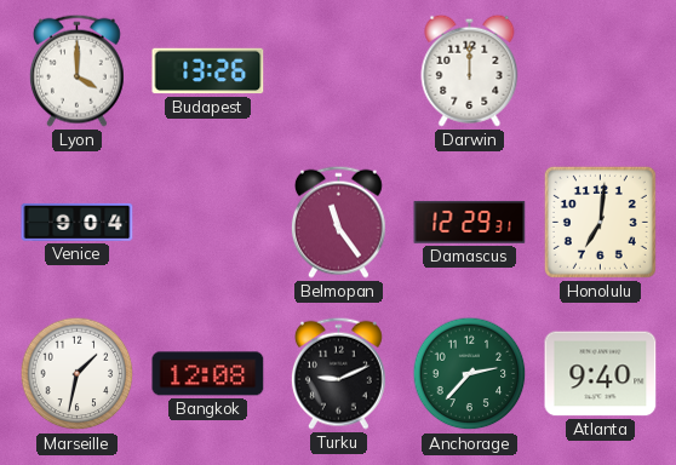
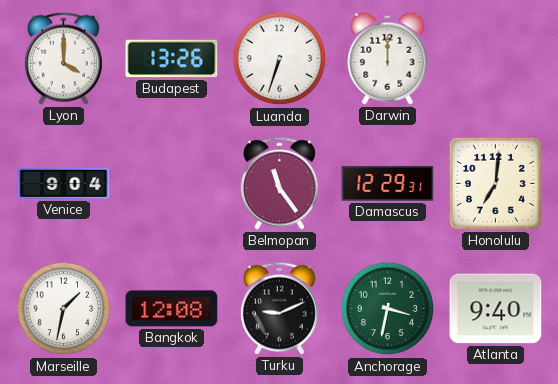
Luanda: none -> 6:33
Anchorage: 2:37 -> 3:32
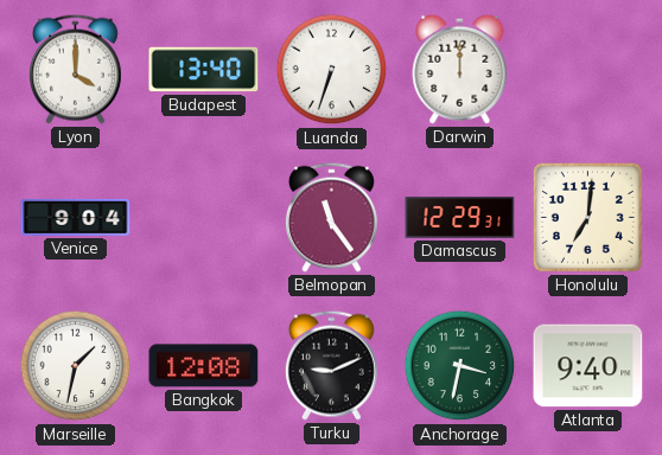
Budapest: 13:26 -> 13:40
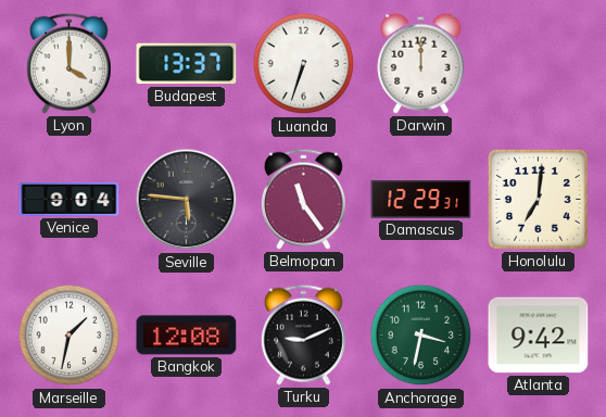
Budapest: 13:40 -> 13:37
Seville: none -> 5:46
Atlanta: 9:40 -> 9:42
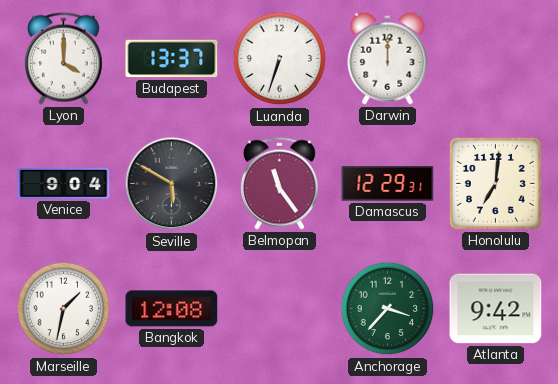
Seville: 5:46 -> 5:50
Turku: 9:11 -> none
Anchorage: 3:32 -> 3:37
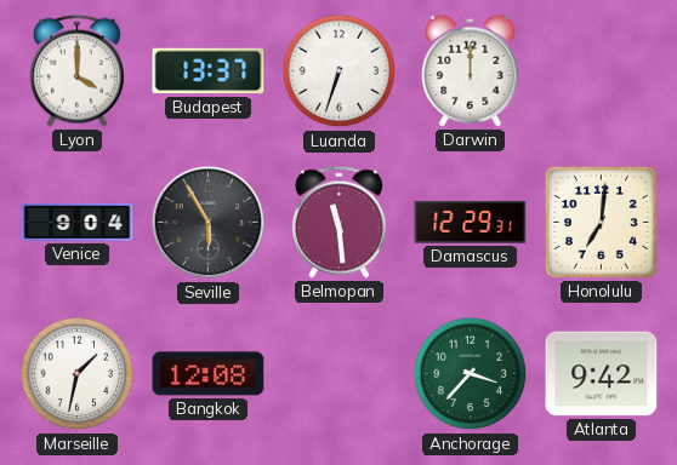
Seville: 5:50 -> 5:55
Belmopan: 11:24 -> 11:29
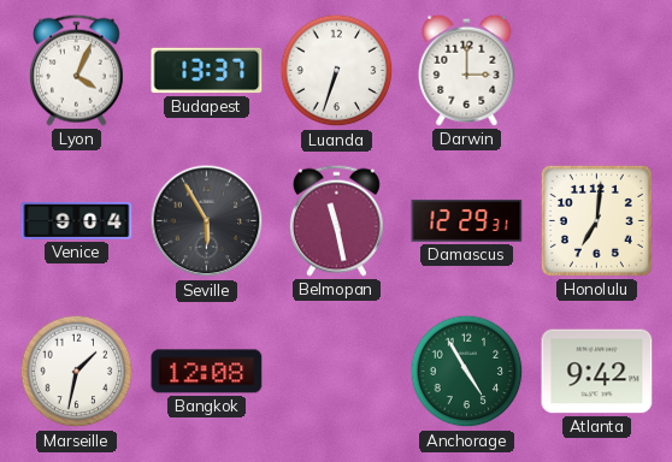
Lyon: 4:00 -> 4:04
Darwin: 12:00 -> 3:00
Belmopan: 11:29 -> 11:28
Anchorage: 3:37 -> 4:55
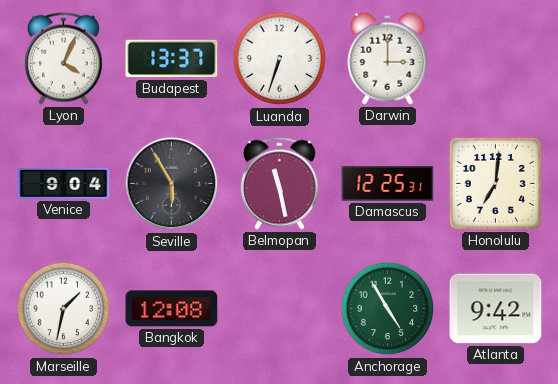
Damascus: 12:29 -> 12:25
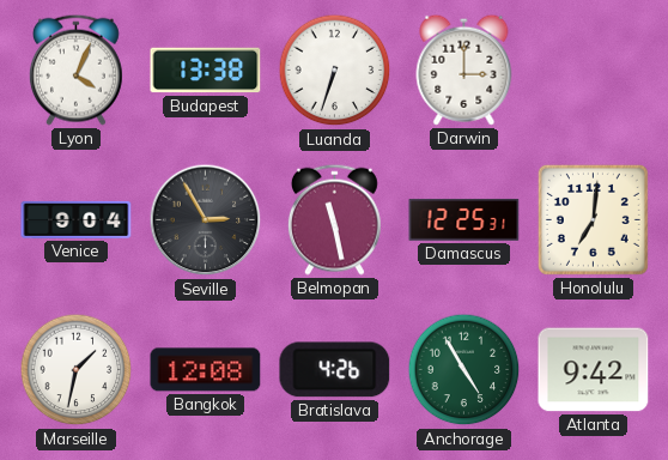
Budapest: 13:37 -> 13:38
Seville: 5:55 -> 2:55
Bratislava: none -> 4:26
